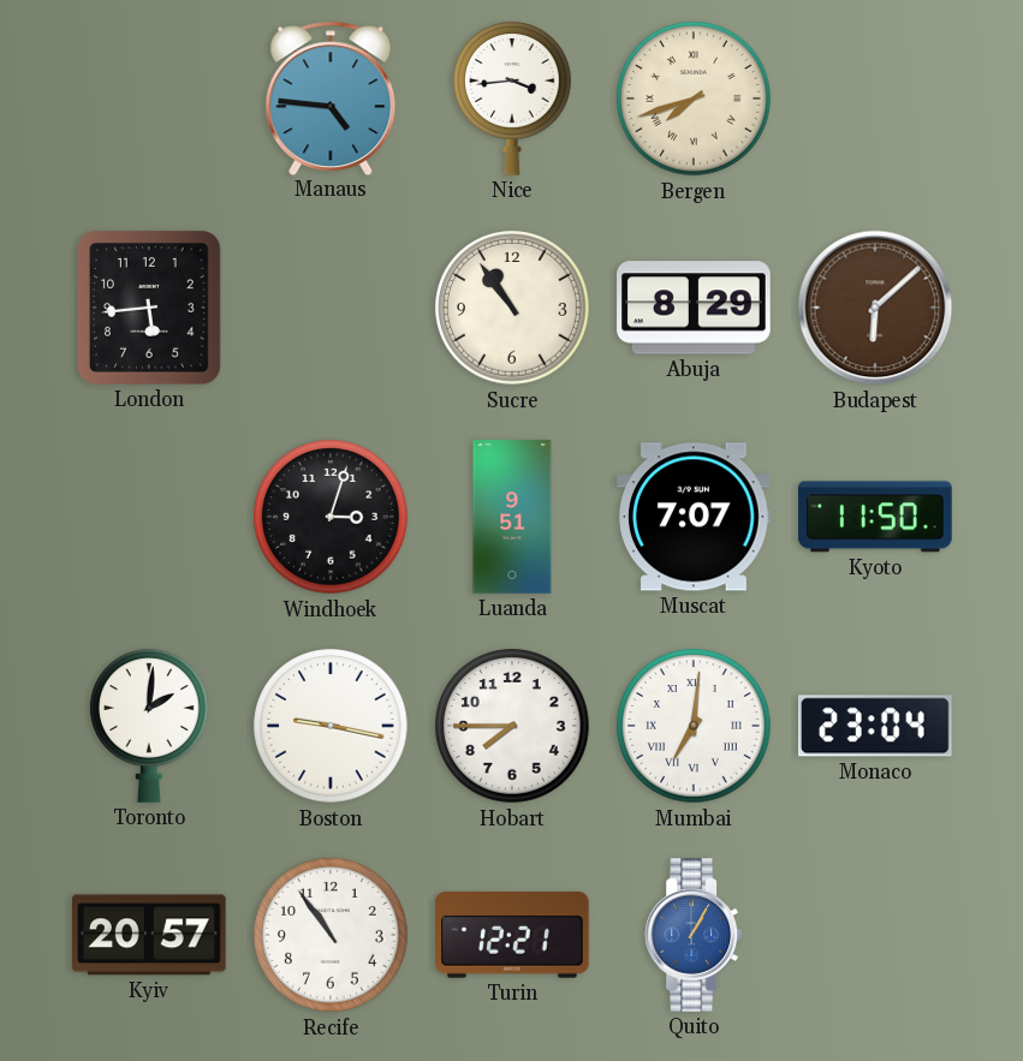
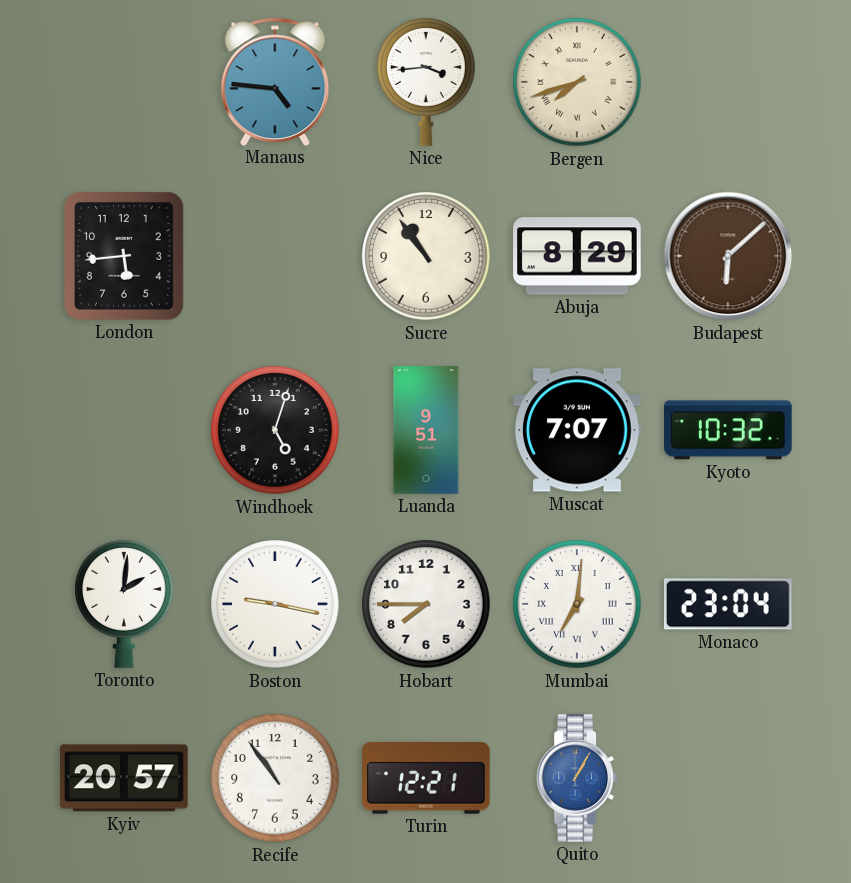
Windhoek: 3:03 -> 5:03
Kyoto: 11:50 -> 10:32
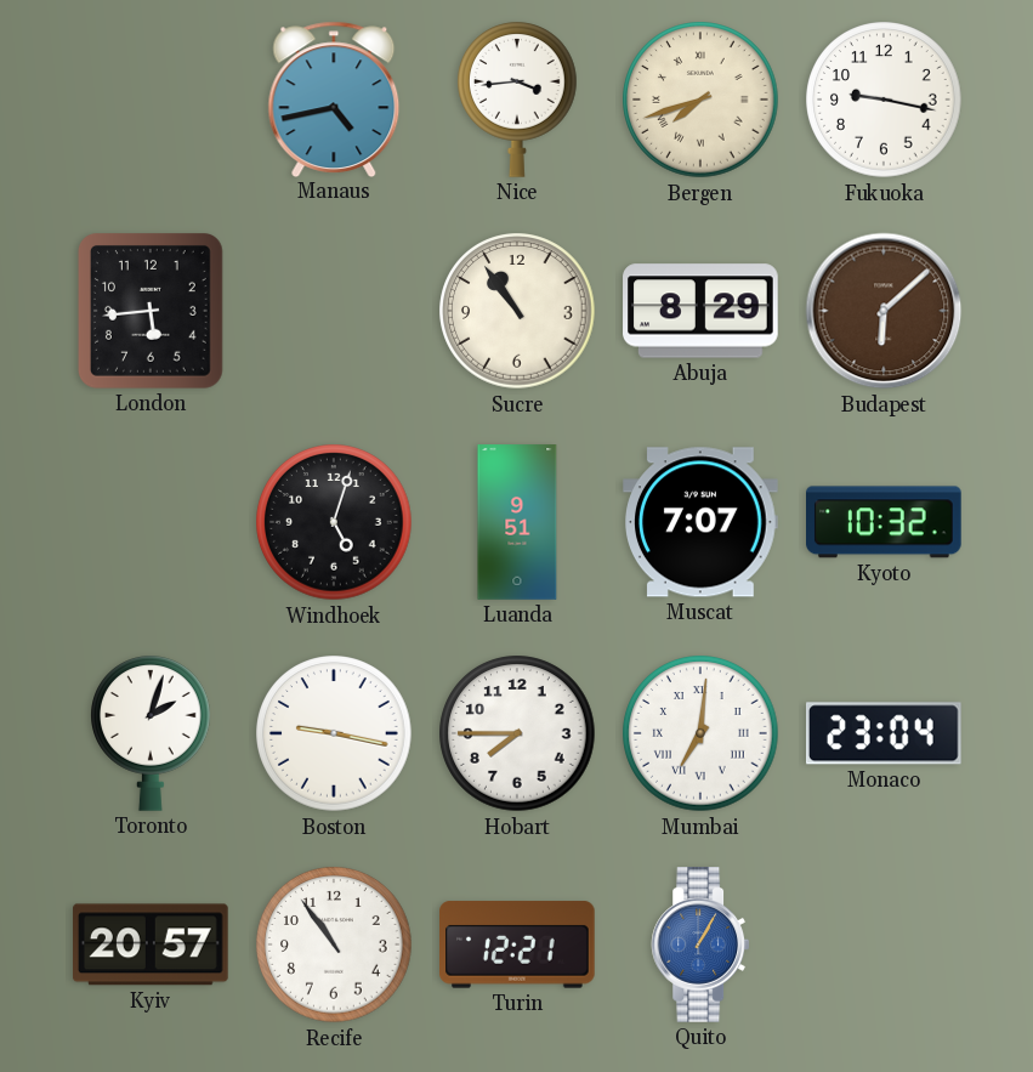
Manaus: 4:46 -> 4:43
Fukuoka: none -> 9:17
Toronto: 2:01 -> 2:03
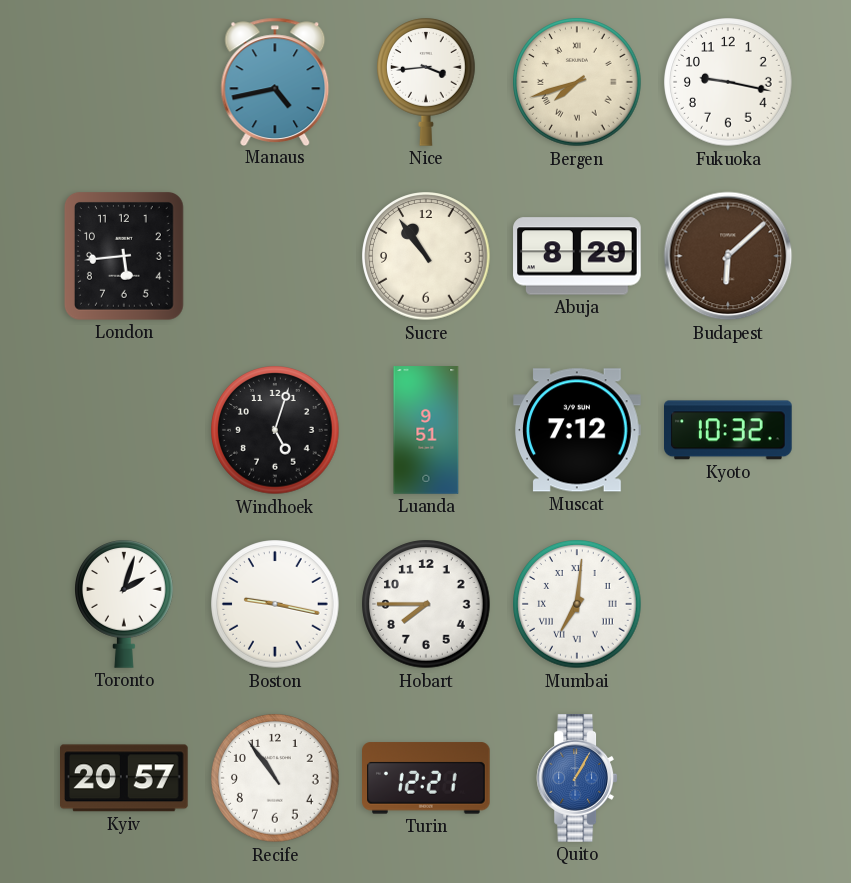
Muscat: 7:07 -> 7:12
Monaco: 23:04 -> none
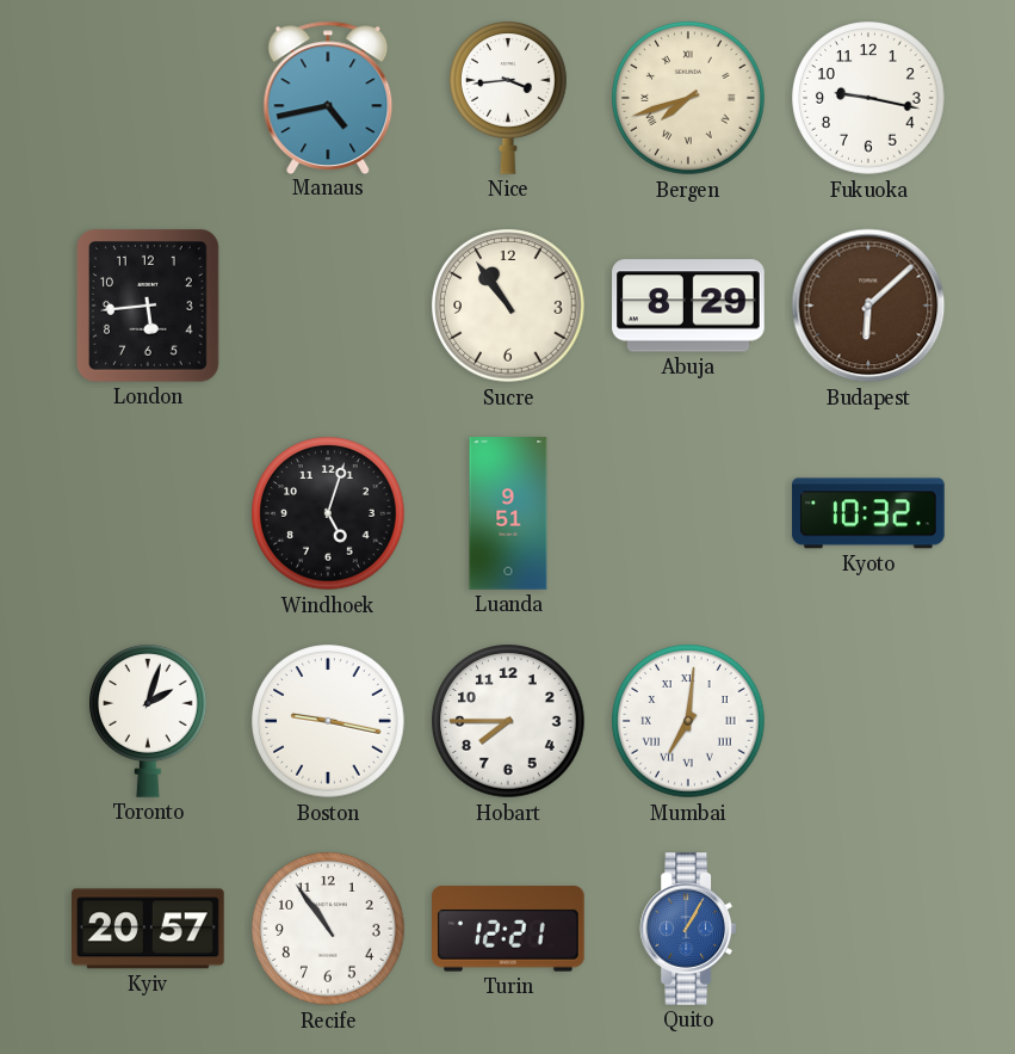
Muscat: 7:12 -> none
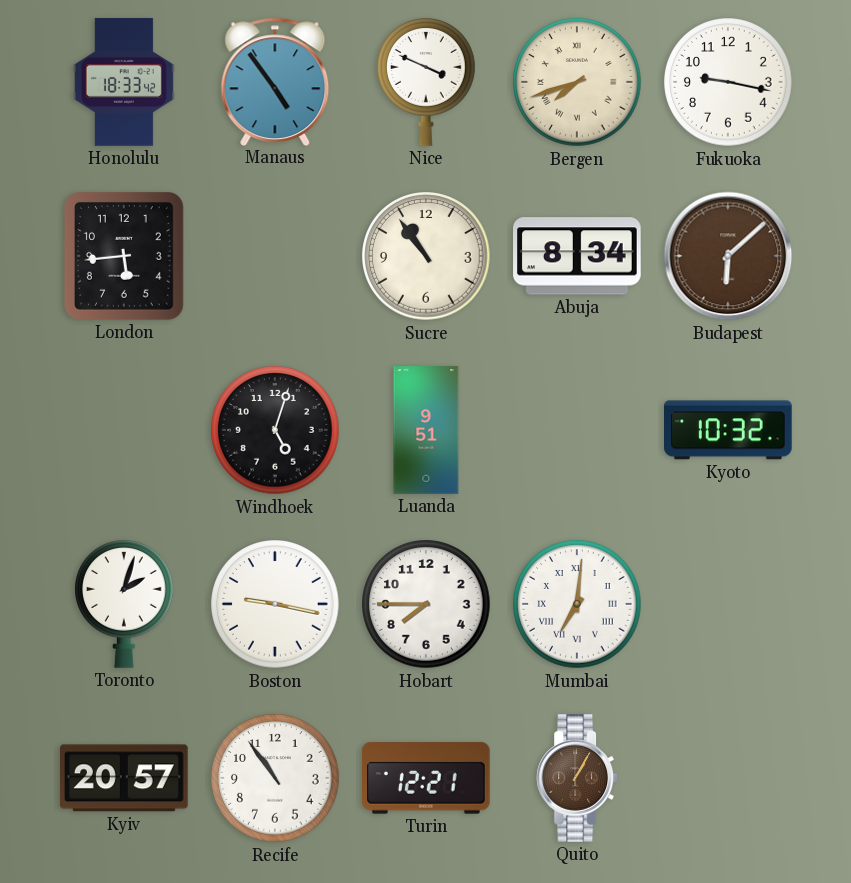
Honolulu: none -> 18:33
Manaus: 4:43 -> 4:54
Nice: 3:44 -> 3:49
Abuja: 8:29 -> 8:34
Quito dial: blue -> brown
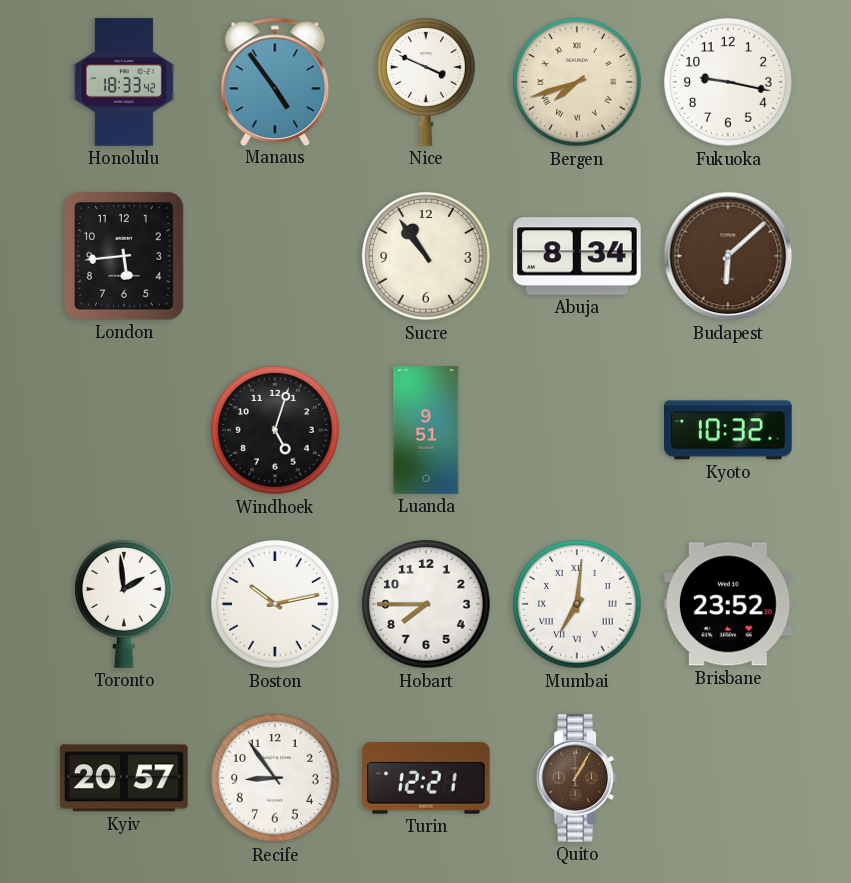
Toronto: 2:03 -> 1:59
Boston: 9:17 -> 10:13
Brisbane: none -> 23:52
Recife: 10:54 -> 8:54
